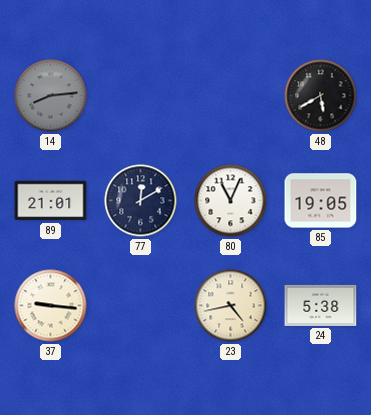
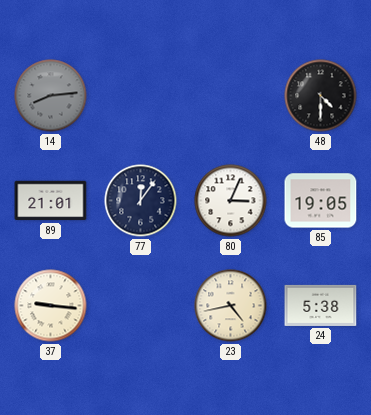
48: 5:40 -> 4:30
77: 12:10 -> 12:06
80: 11:04 -> 3:04
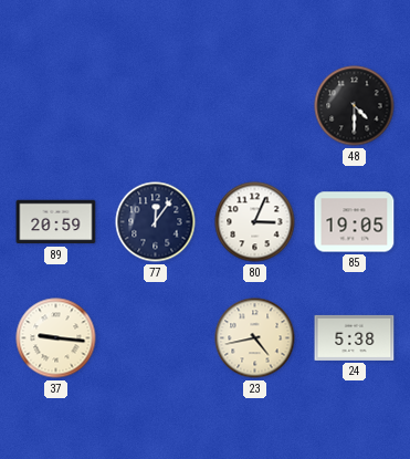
14: 8:14 -> none
89: 21:01 -> 20:59
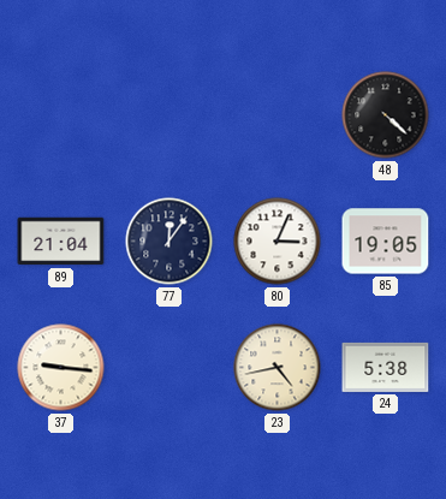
48: 4:30 -> 4:22
89: 20:59 -> 21:04
